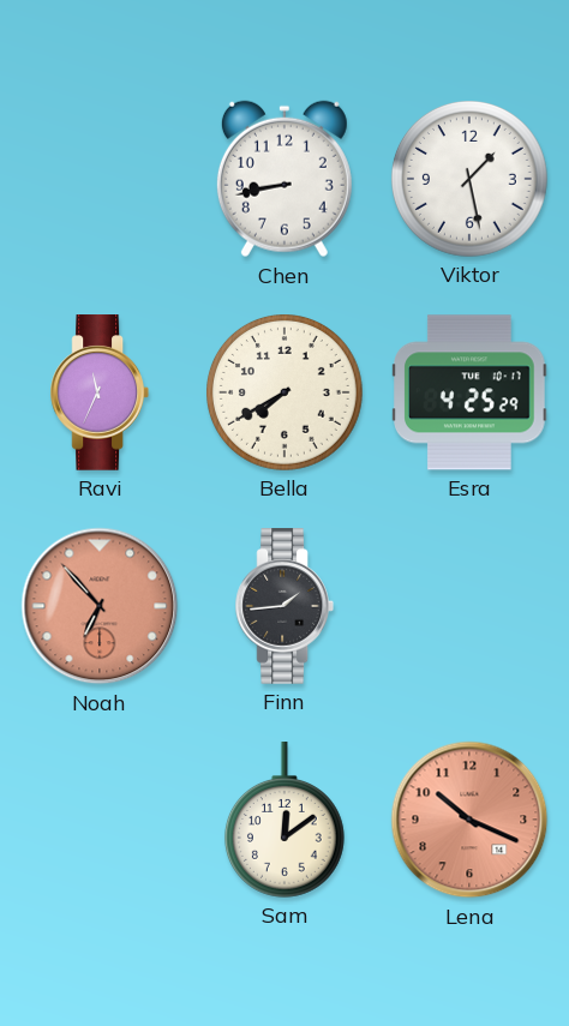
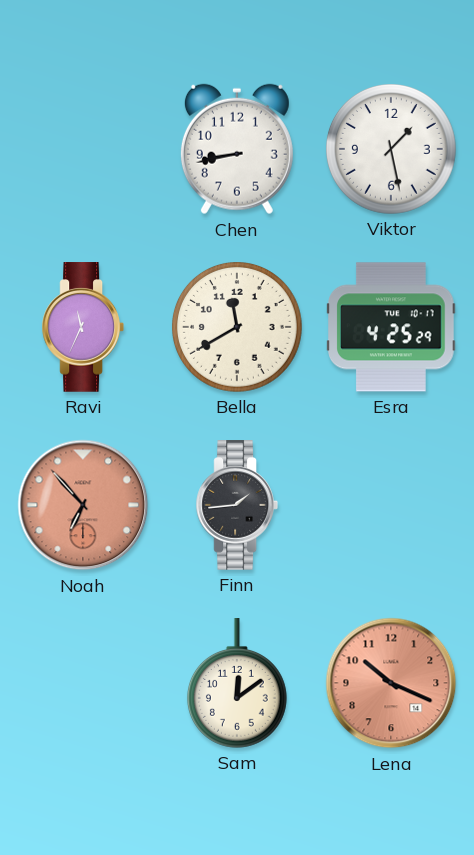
Bella: 7:40 -> 11:40
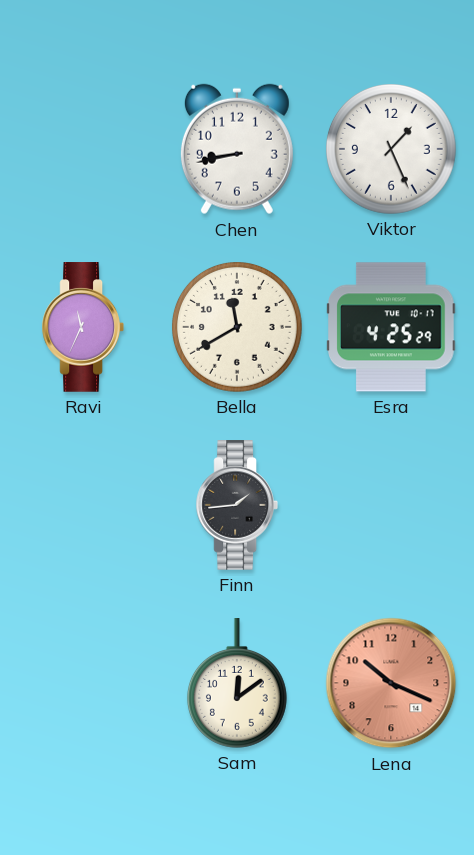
Viktor: 1:28 -> 1:26
Noah: 6:53 -> none
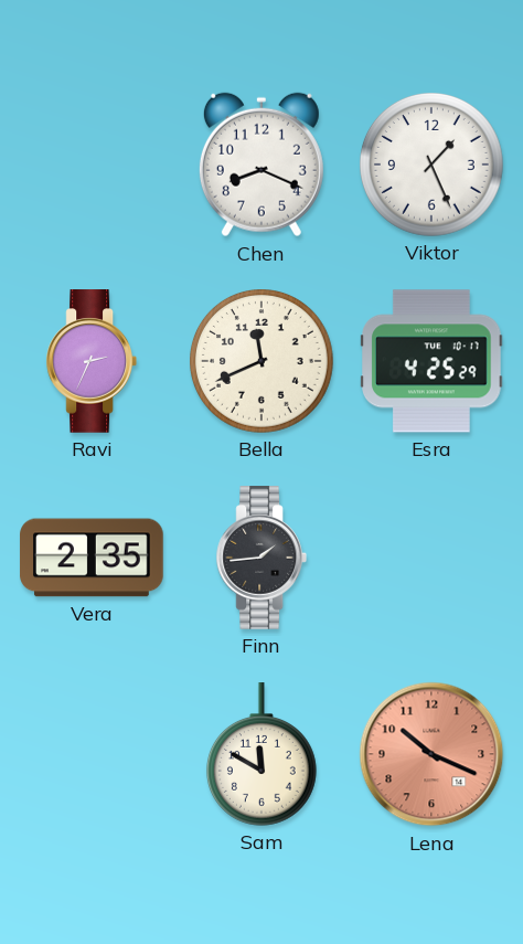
Chen: 8:43 -> 8:19
Ravi: 11:34 -> 2:34
Bella: 11:40 -> 11:41
Vera: none -> 2:35
Sam: 12:09 -> 11:50
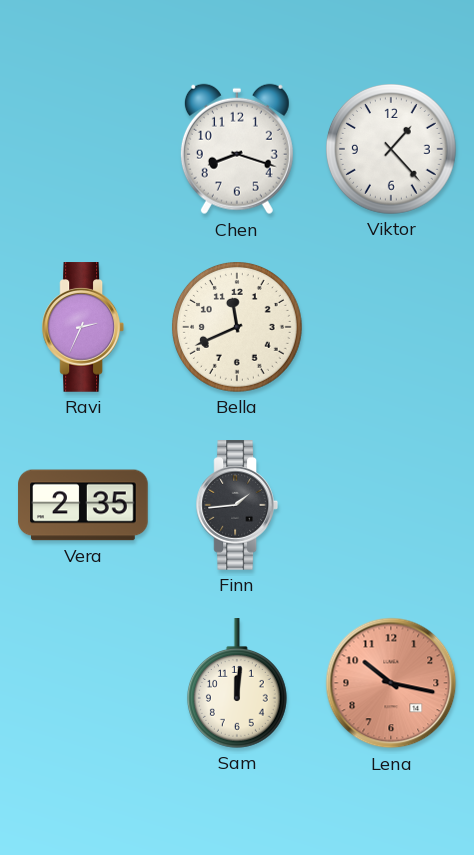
Chen: 8:19 -> 8:18
Viktor: 1:26 -> 1:23
Esra: 4:25 -> none
Sam: 11:50 -> 12:01
Lena: 10:19 -> 10:17
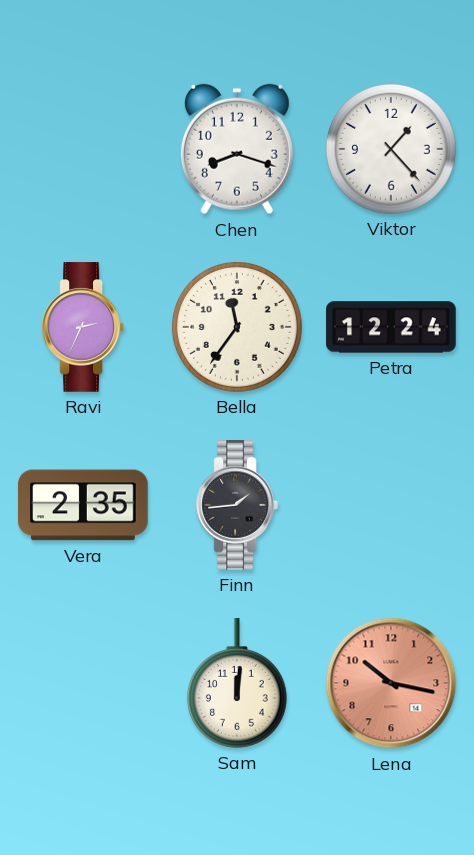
Bella: 11:41 -> 11:36
Petra: none -> 12:24
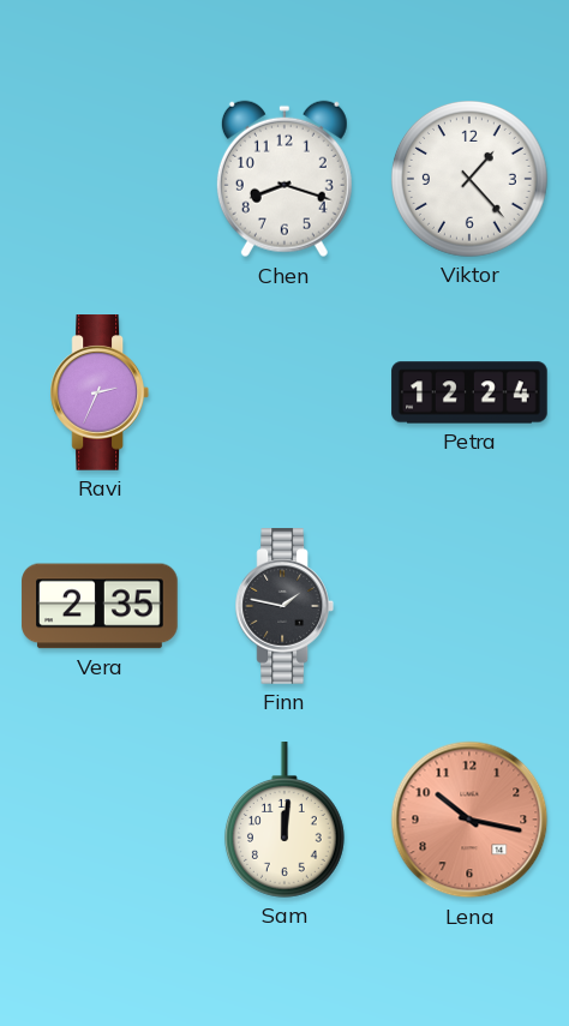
Bella: 11:36 -> none
Finn: 1:44 -> 1:47
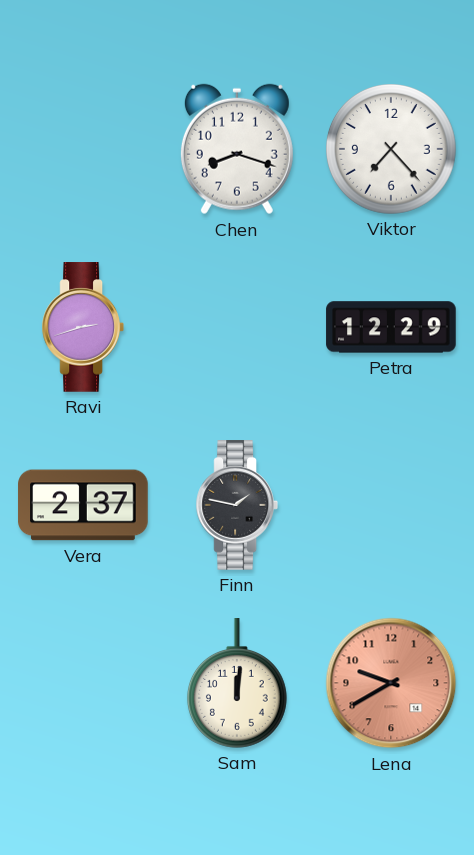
Viktor: 1:23 -> 7:23
Ravi: 2:34 -> 2:42
Petra: 12:24 -> 12:29
Vera: 2:35 -> 2:37
Lena: 10:17 -> 9:40
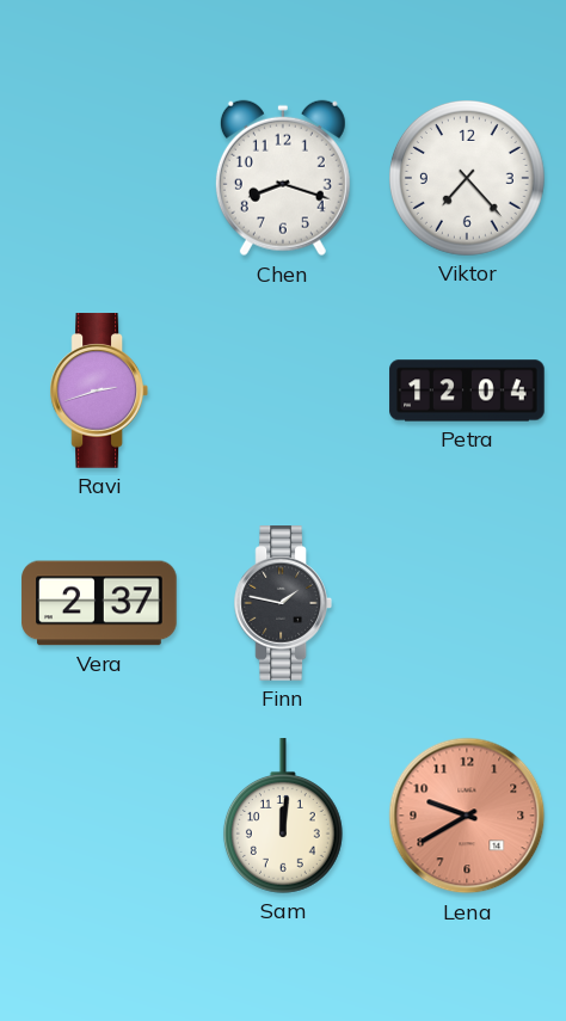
Petra: 12:29 -> 12:04
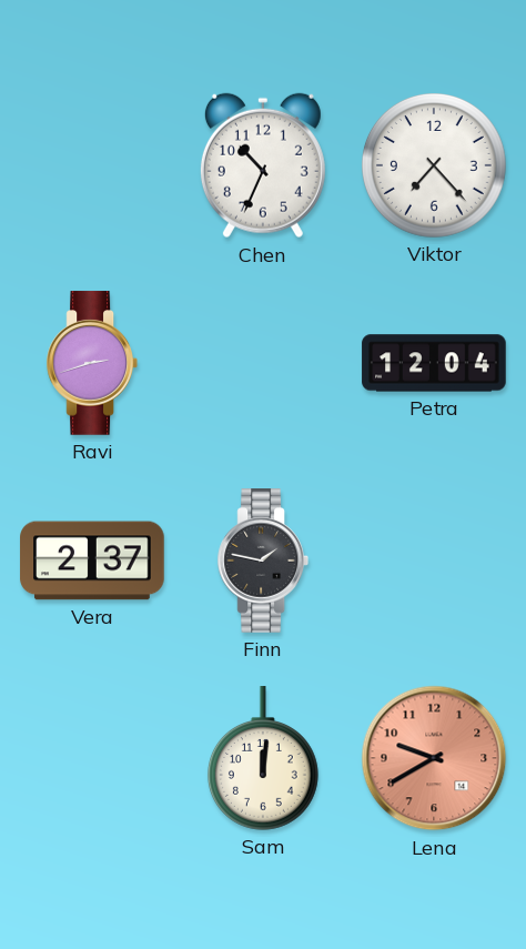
Chen: 8:18 -> 10:34
